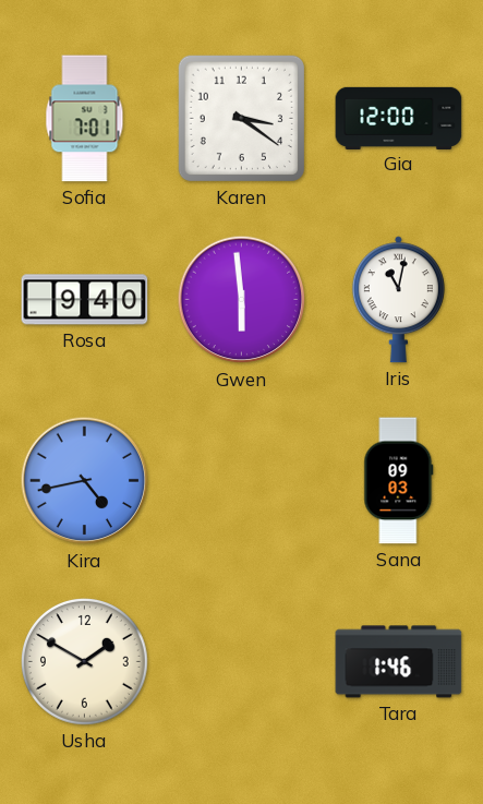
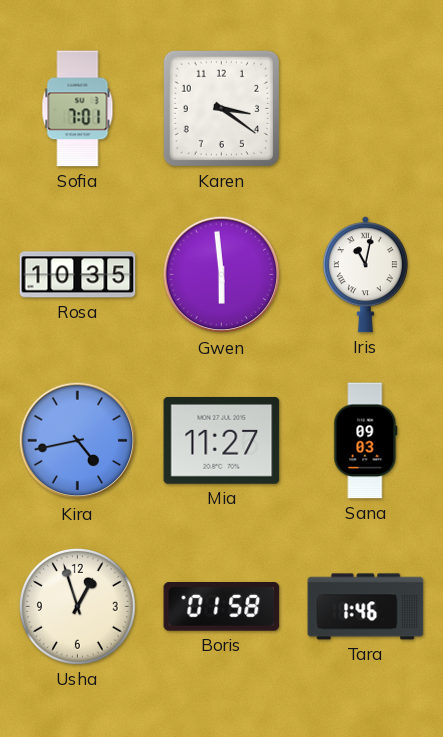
Gia: 12:00 -> none
Rosa: 9:40 -> 10:35
Mia: none -> 11:27
Usha: 1:50 -> 12:57
Boris: none -> 01:58
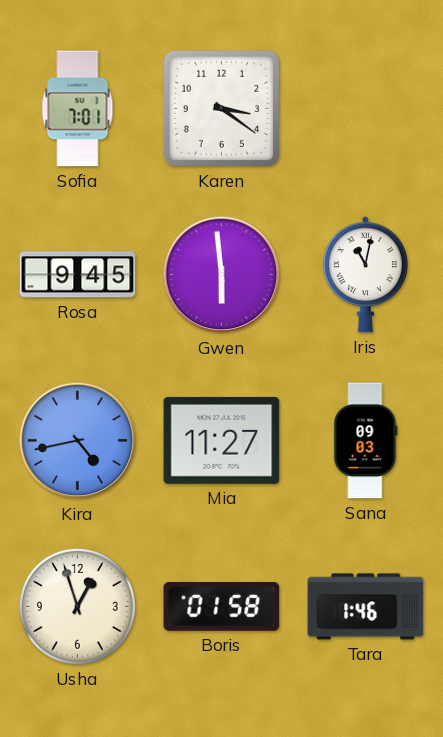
Rosa: 10:35 -> 9:45
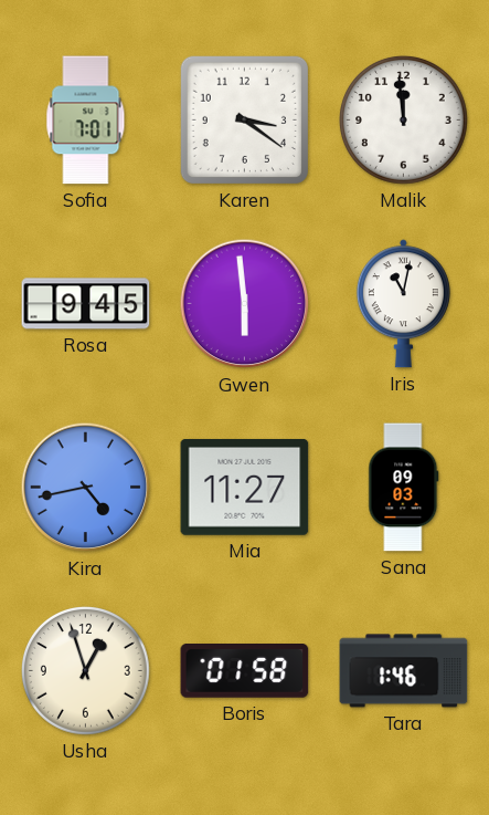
Malik: none -> 11:59
